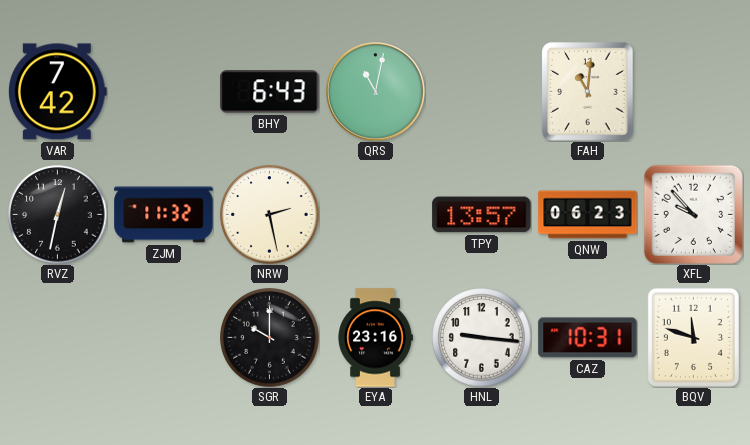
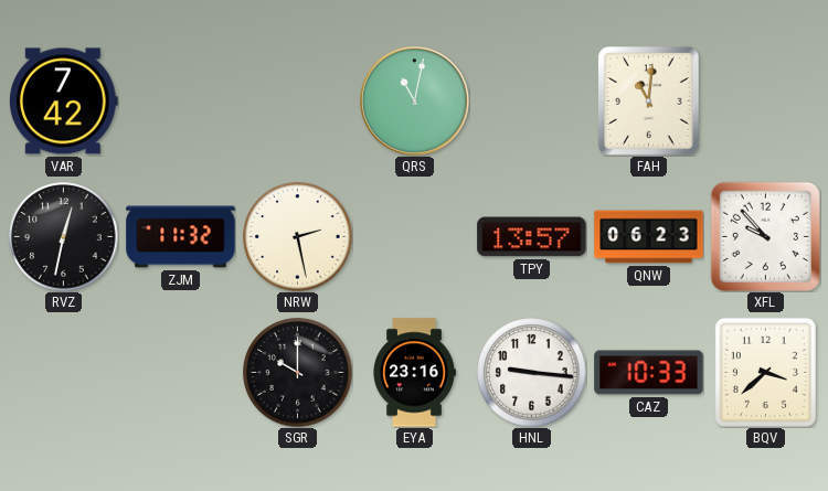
BHY: 6:43 -> none
CAZ: 10:31 -> 10:33
BQV: 11:48 -> 3:38
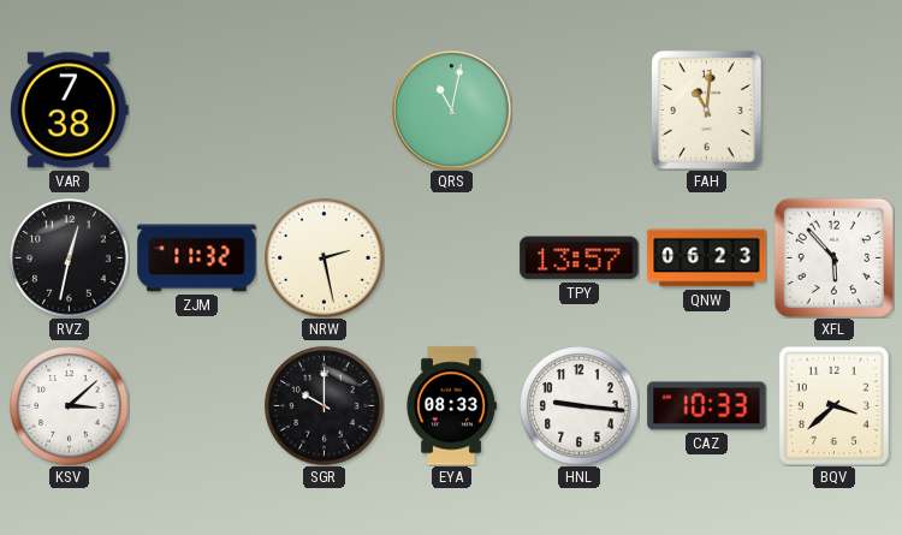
VAR: 7:42 -> 7:38
XFL: 9:53 -> 5:53
KSV: none -> 3:08
EYA: 23:16 -> 08:33
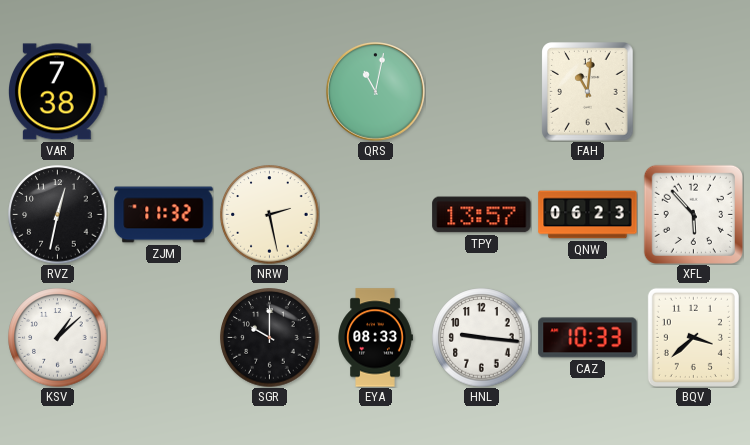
KSV: 3:08 -> 1:08
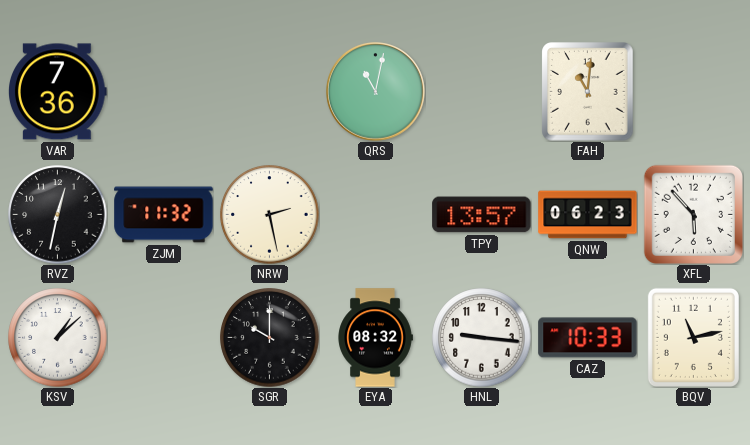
VAR: 7:38 -> 7:36
EYA: 08:33 -> 08:32
BQV: 3:38 -> 11:13
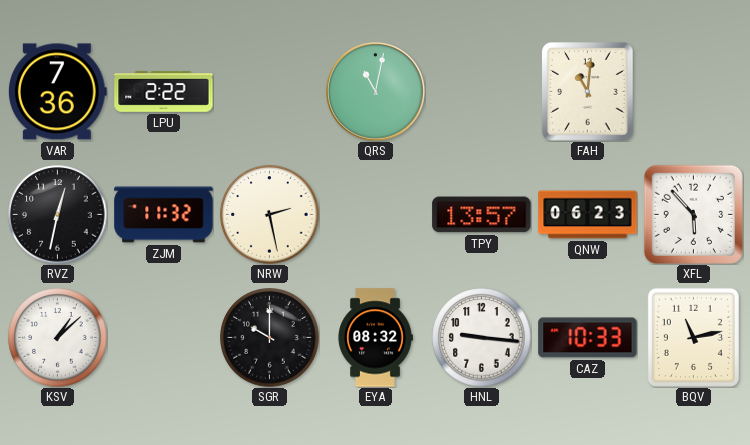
LPU: none -> 2:22
